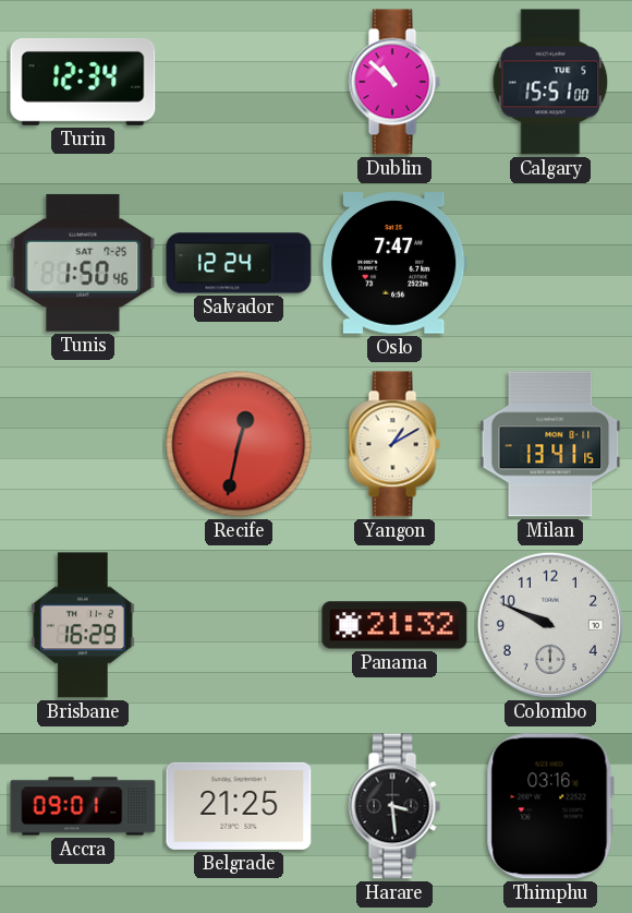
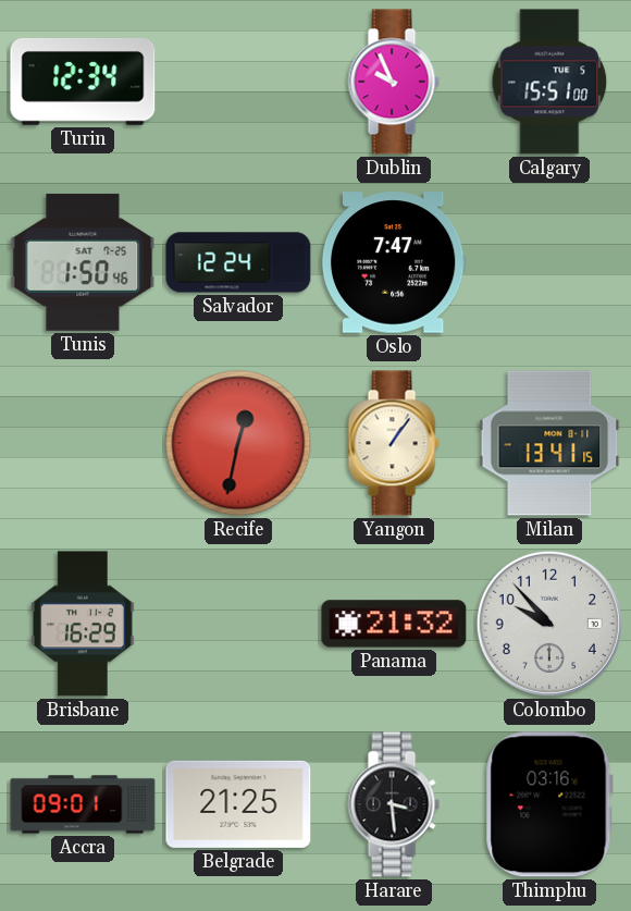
Dublin: 10:52 -> 9:56
Yangon: 1:10 -> 1:06
Colombo: 9:49 -> 9:53
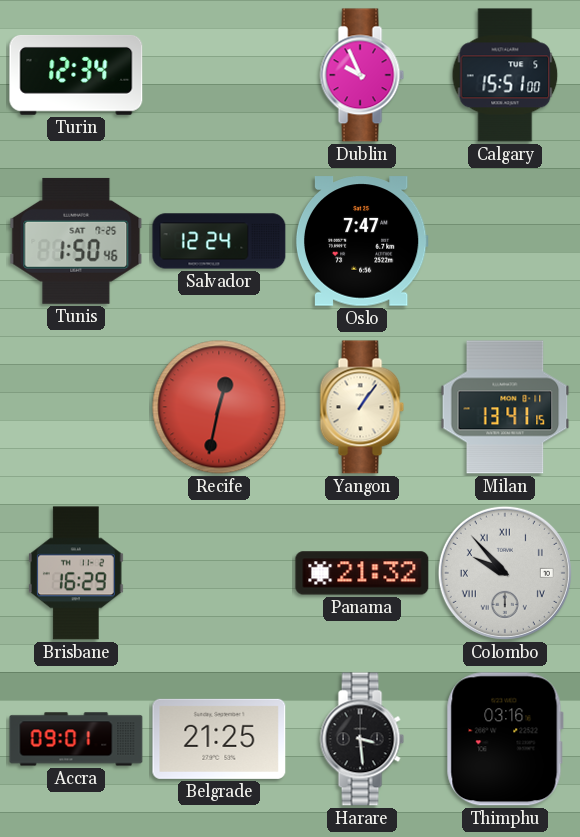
Colombo numerals: Arabic -> Roman
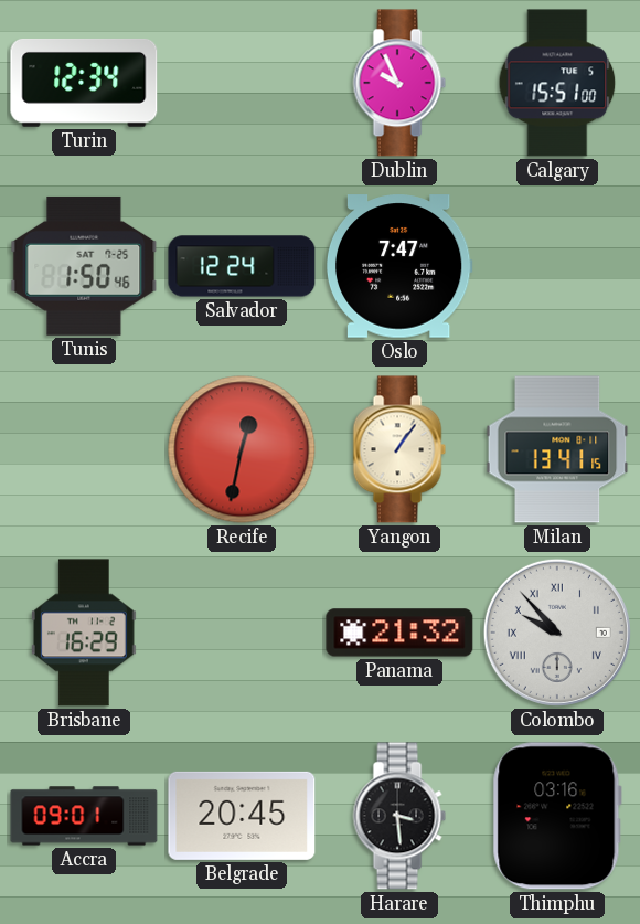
Belgrade: 21:25 -> 20:45
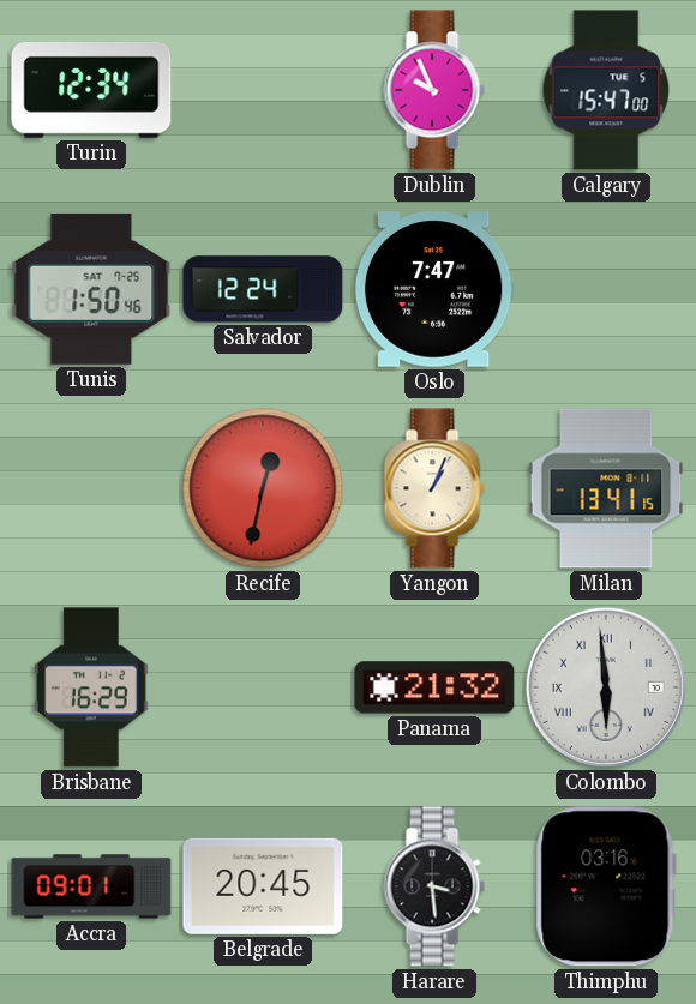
Calgary: 15:51 -> 15:47
Yangon: 1:06 -> 1:04
Colombo: 9:53 -> 5:59
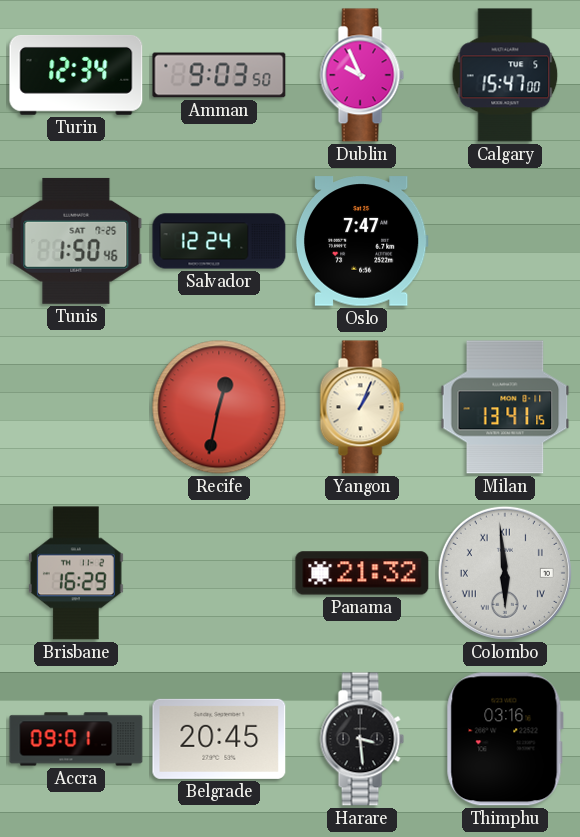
Amman: none -> 9:03
